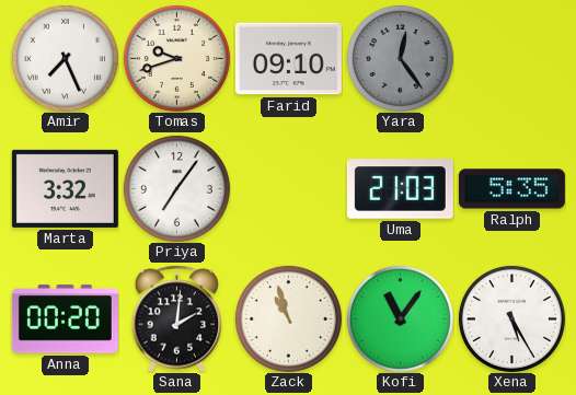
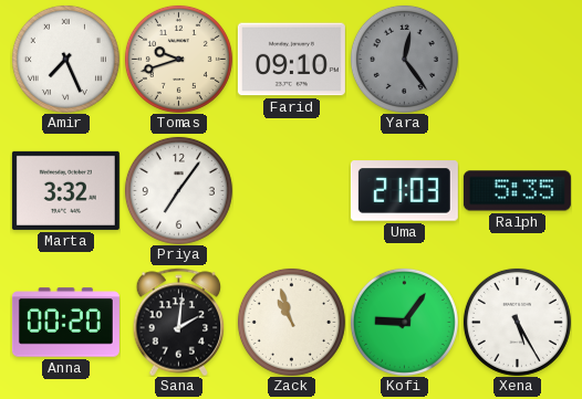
Kofi: 11:06 -> 9:06
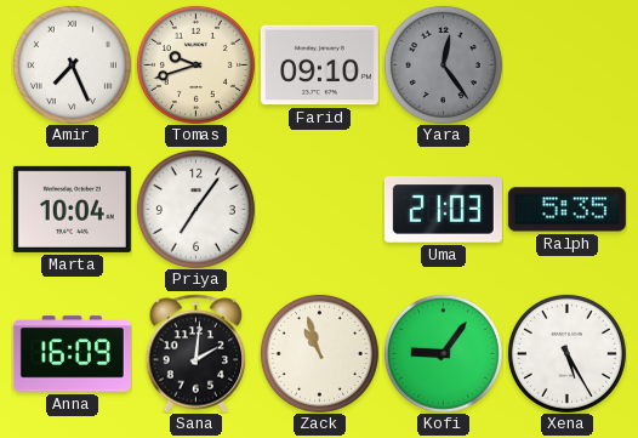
Marta: 3:32 -> 10:04
Anna: 00:20 -> 16:09
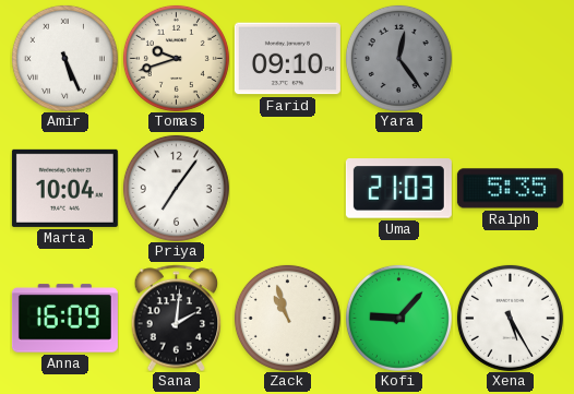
Amir: 7:26 -> 5:26
Kofi: 9:06 -> 9:07
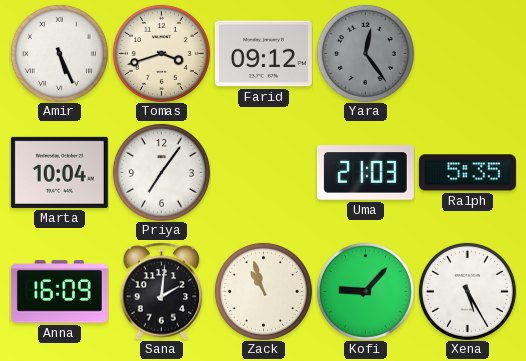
Tomas: 9:42 -> 3:42
Farid: 09:10 -> 09:12
